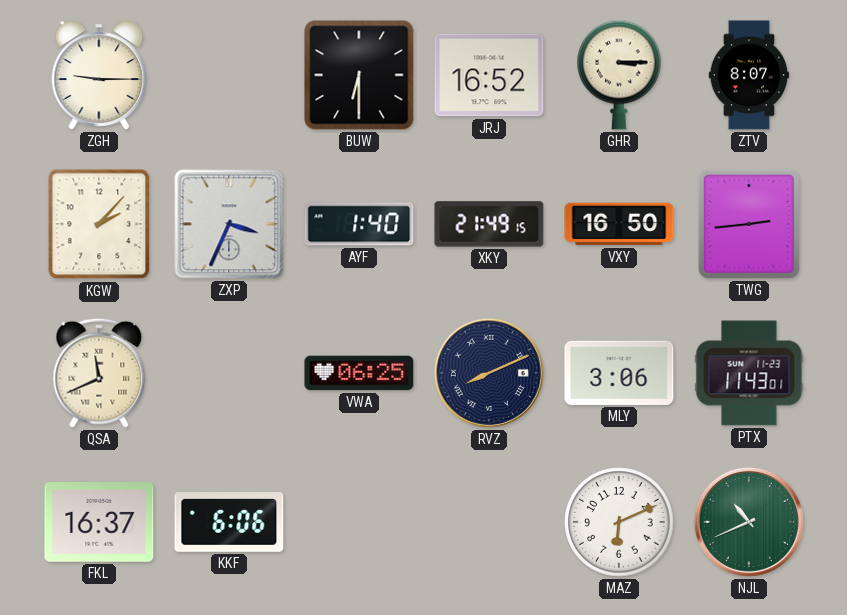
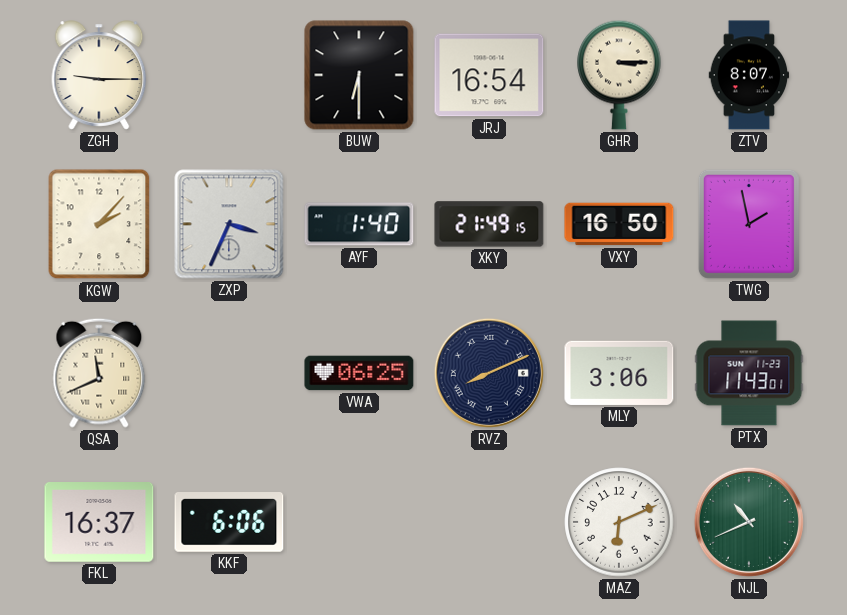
JRJ: 16:52 -> 16:54
TWG: 2:44 -> 1:58
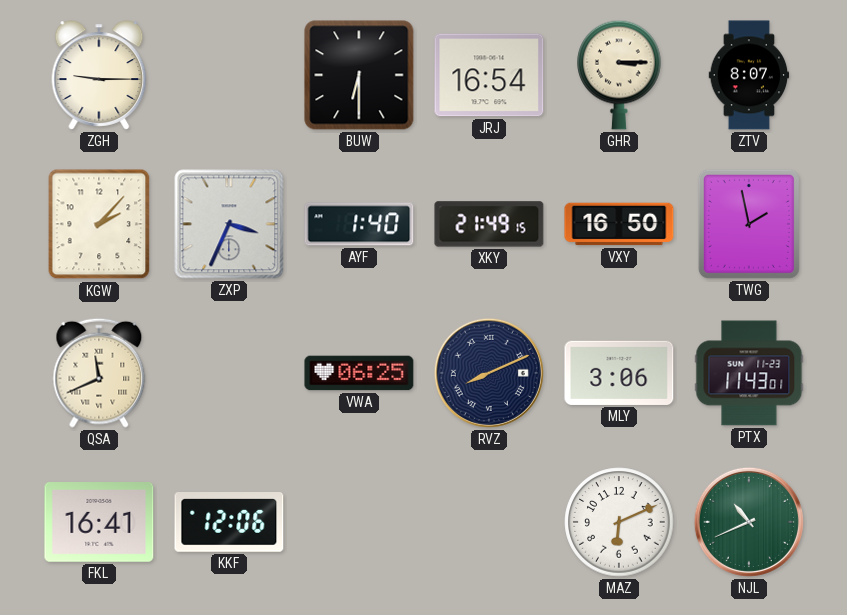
FKL: 16:37 -> 16:41
KKF: 6:06 -> 12:06
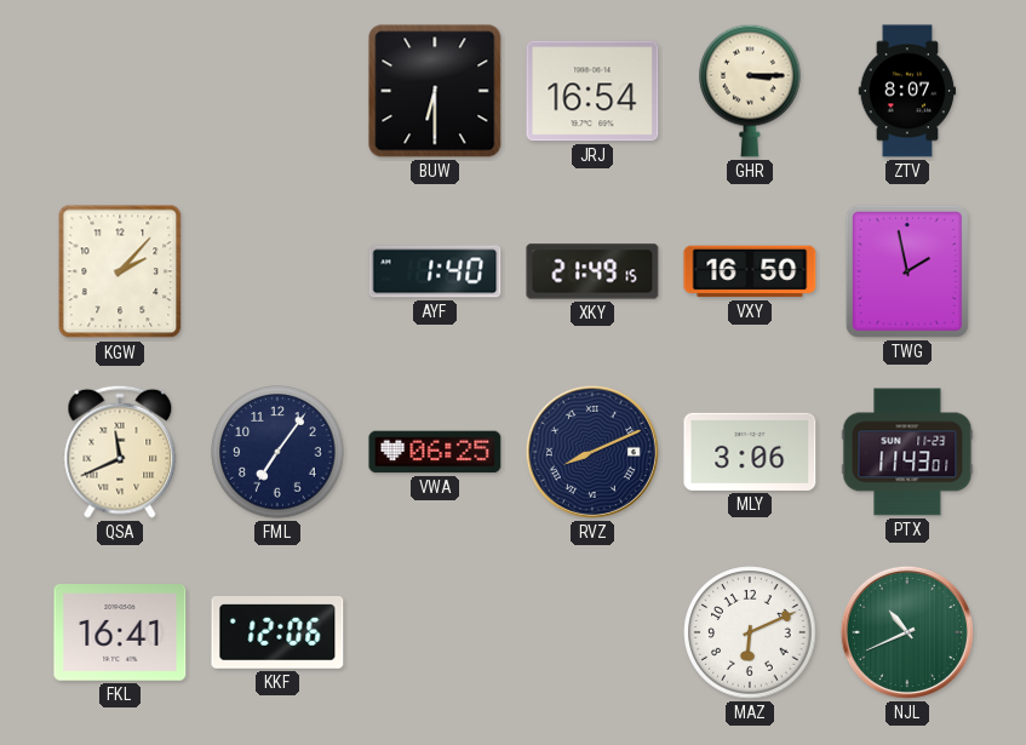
ZGH: 9:15 -> none
ZXP: 3:34 -> none
FML: none -> 7:06
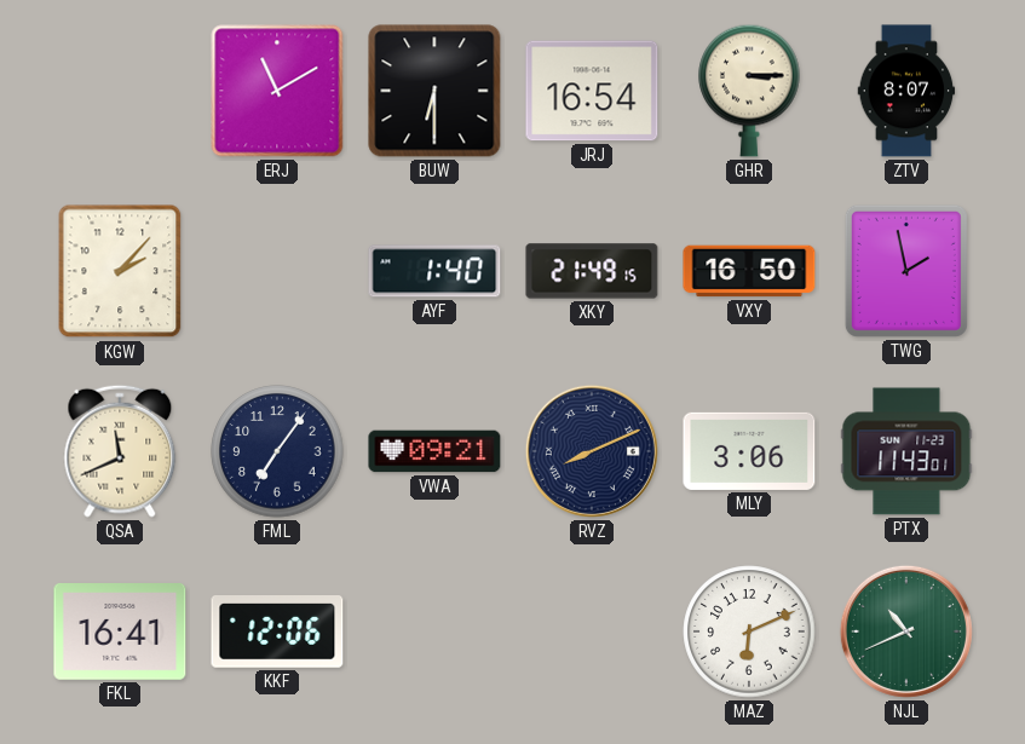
ERJ: none -> 11:10
VWA: 06:25 -> 09:21
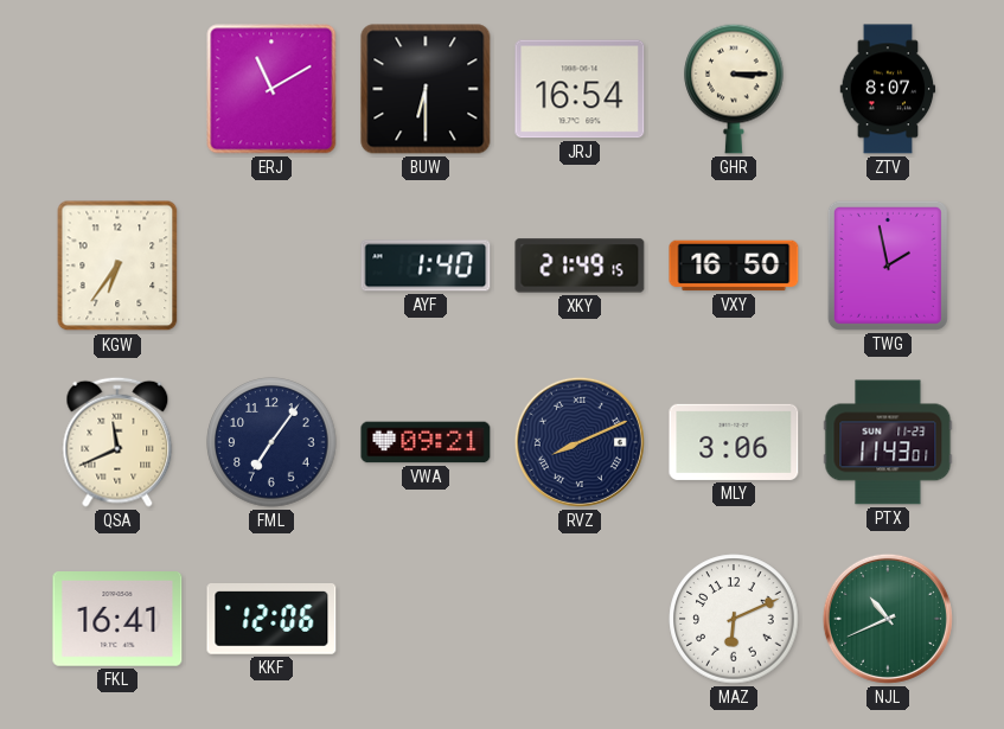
KGW: 2:07 -> 6:36
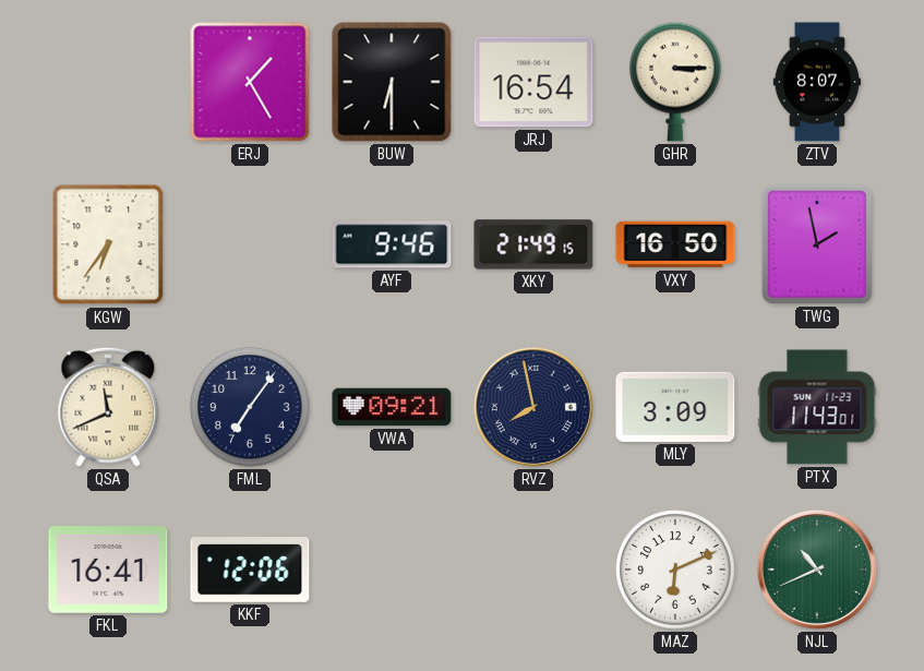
ERJ: 11:10 -> 1:25
AYF: 1:40 -> 9:46
RVZ: 8:11 -> 7:58
MLY: 3:06 -> 3:09
